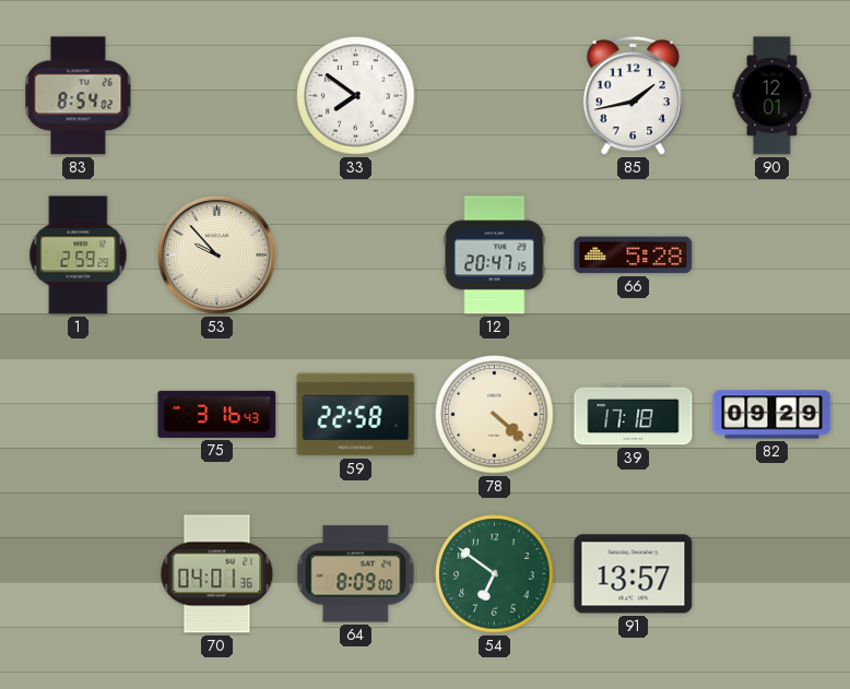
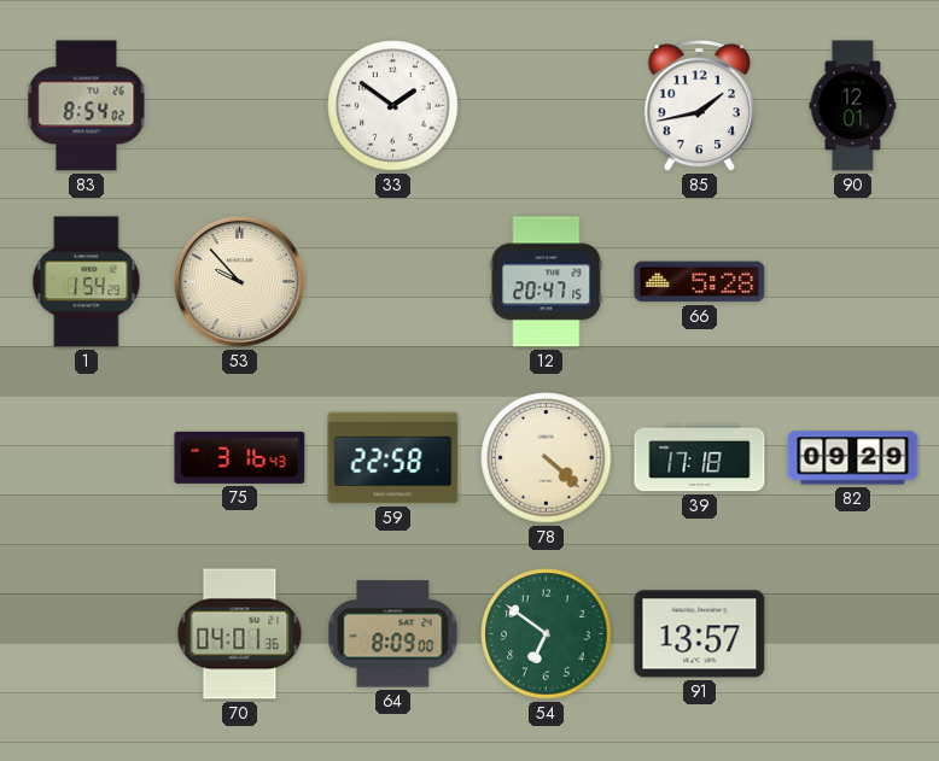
33: 7:51 -> 1:51
1: 2:59 -> 1:54
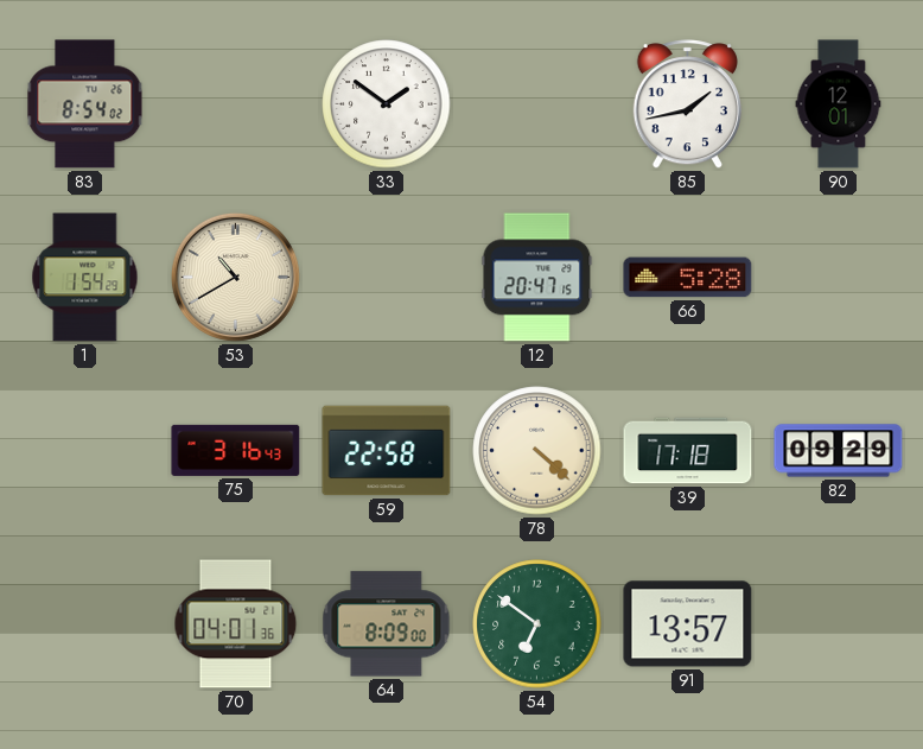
53: 9:53 -> 10:40
